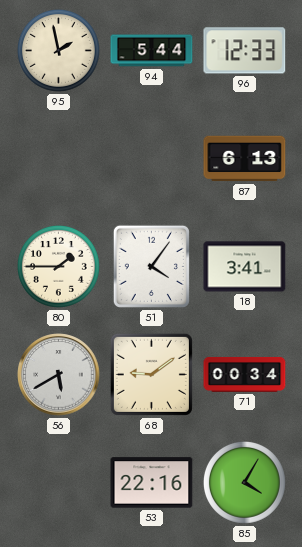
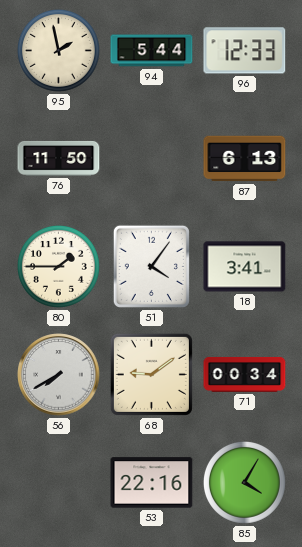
76: none -> 11:50
56: 5:40 -> 7:40
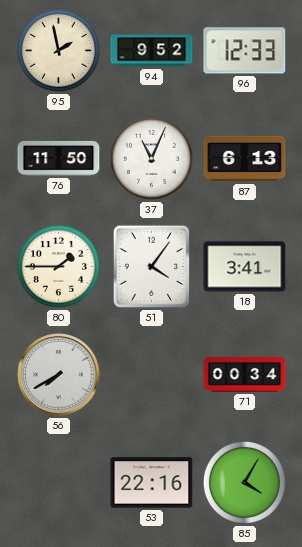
94: 5:44 -> 9:52
37: none -> 11:04
68: 9:09 -> none
